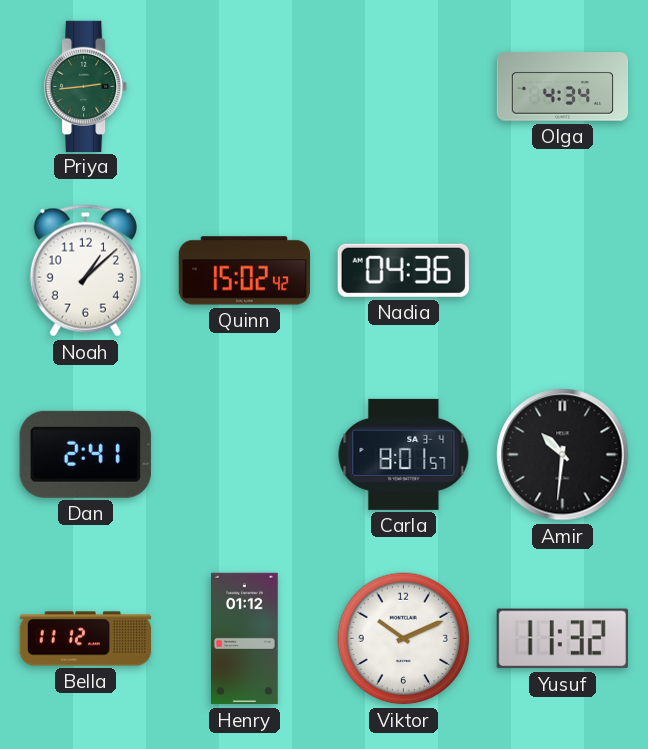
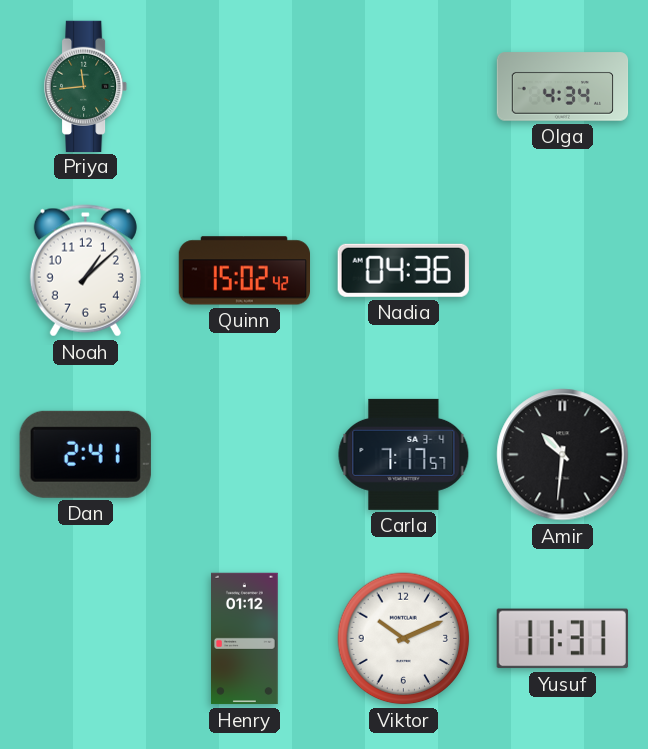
Priya: 2:44 -> 11:44
Carla: 8:01 -> 7:17
Bella: 11:12 -> none
Yusuf: 11:32 -> 11:31
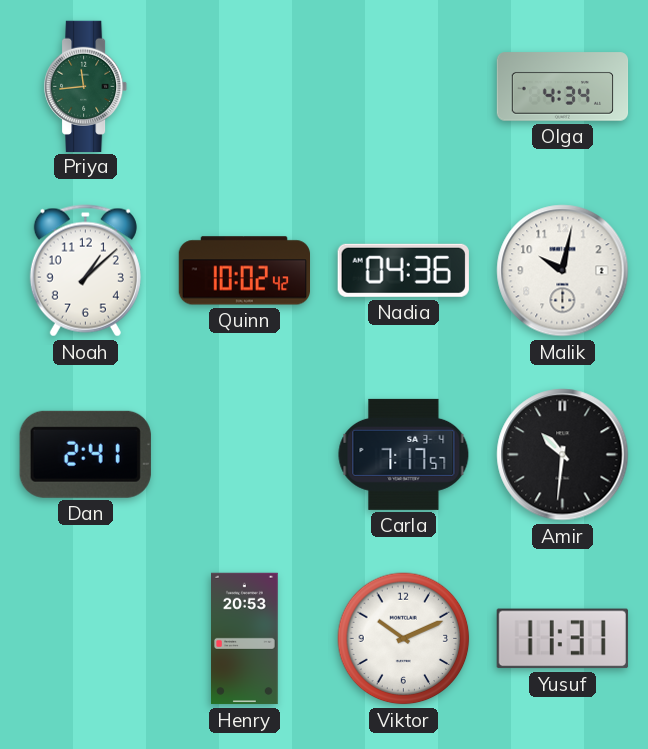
Quinn: 15:02 -> 10:02
Malik: none -> 10:02
Henry: 01:12 -> 20:53
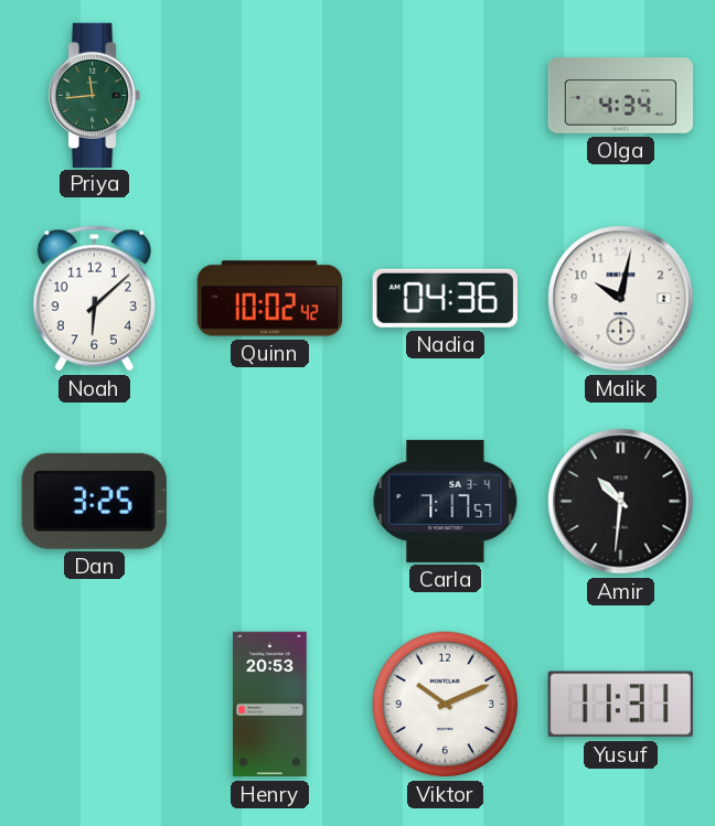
Noah: 1:08 -> 6:08
Dan: 2:41 -> 3:25
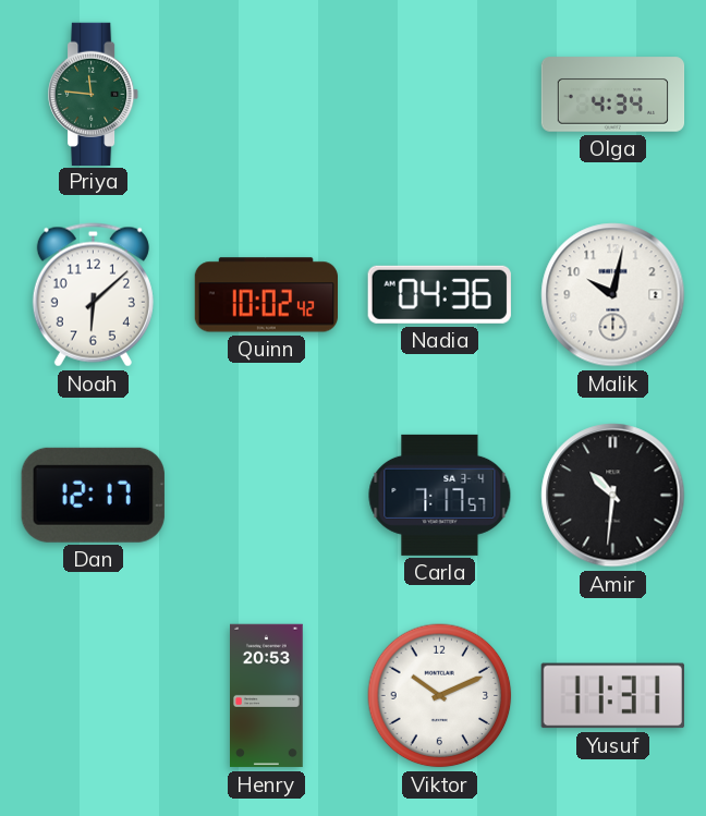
Priya: 11:44 -> 11:46
Dan: 3:25 -> 12:17
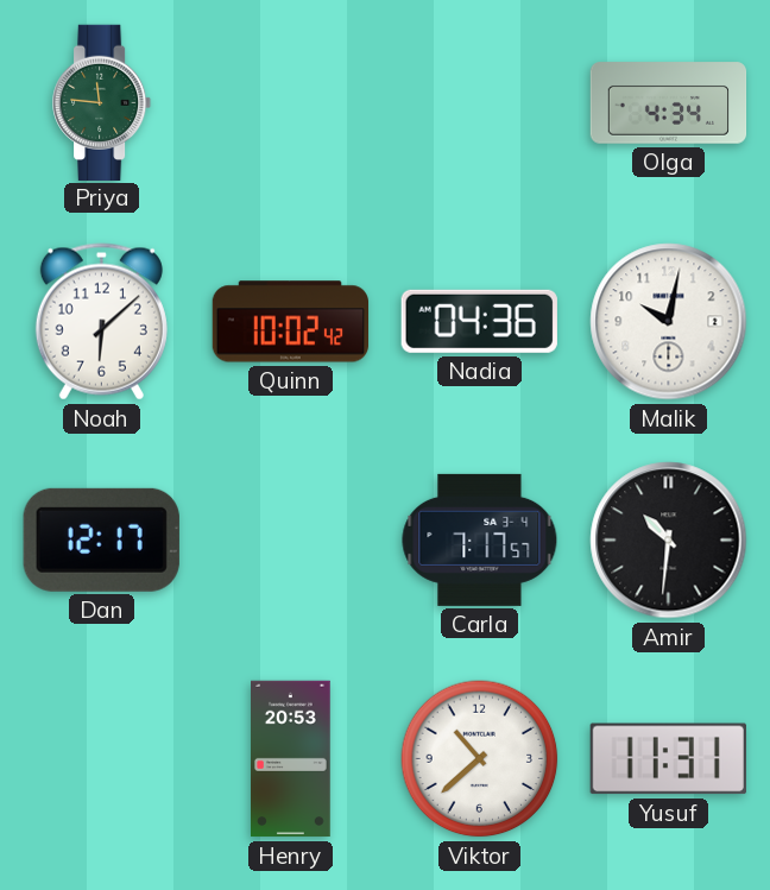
Viktor: 10:11 -> 10:38
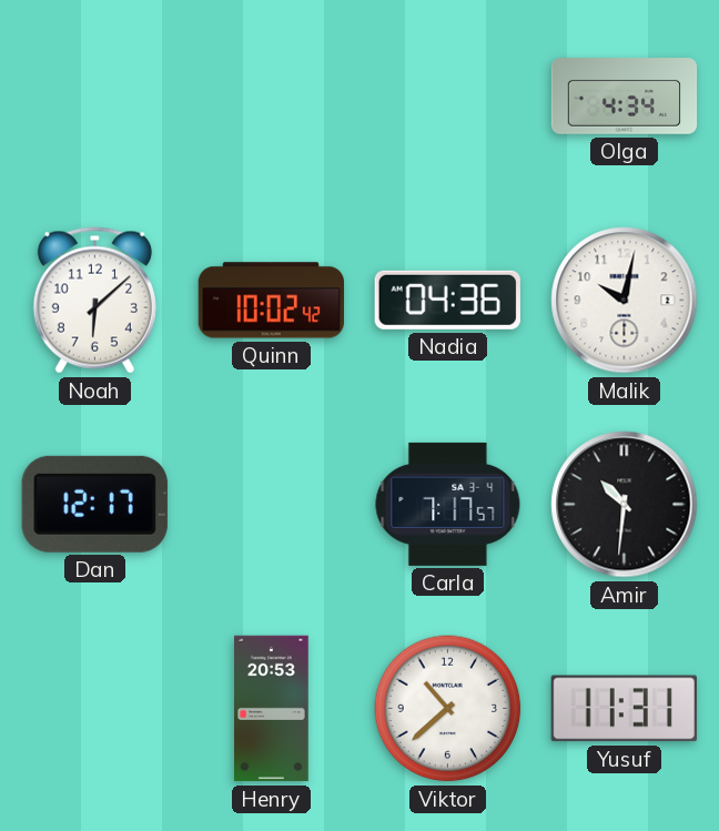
Priya: 11:46 -> none
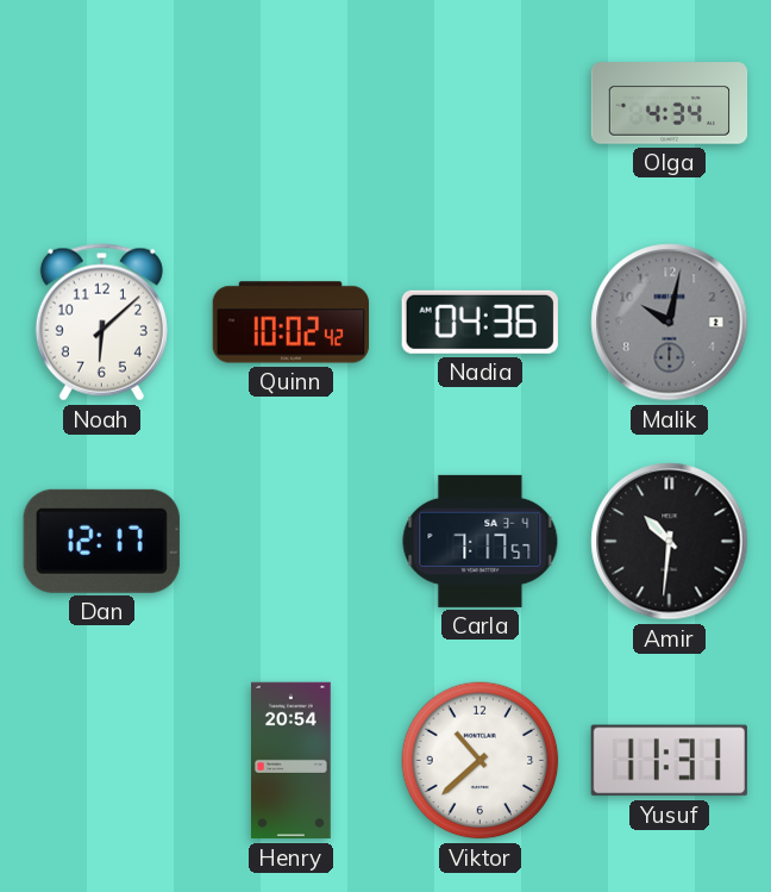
Malik dial: white -> grey
Henry: 20:53 -> 20:54
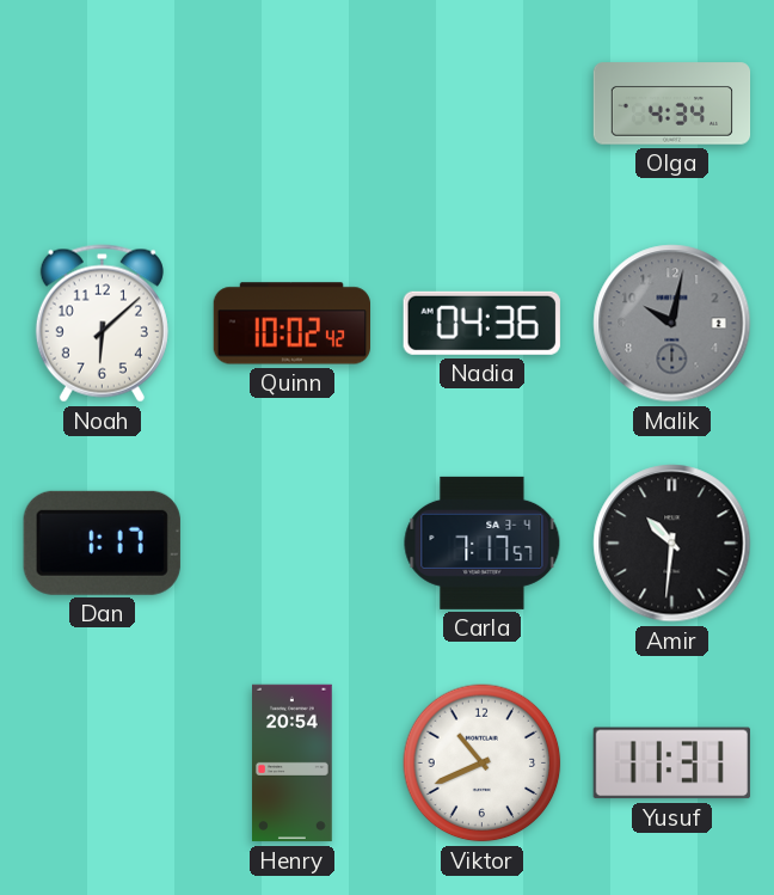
Dan: 12:17 -> 1:17
Viktor: 10:38 -> 10:41
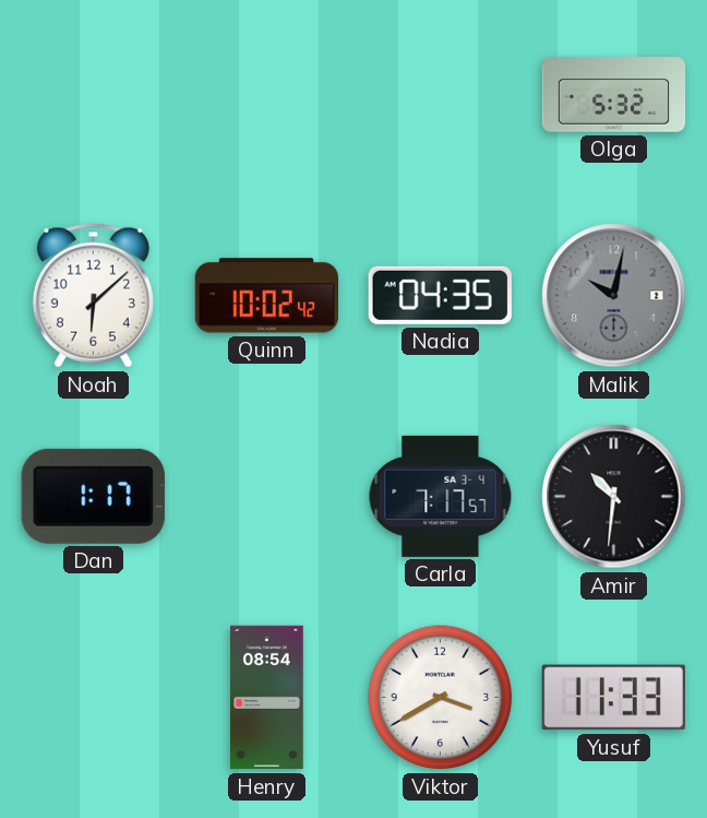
Olga: 4:34 -> 5:32
Nadia: 04:36 -> 04:35
Henry: 20:54 -> 08:54
Viktor: 10:41 -> 3:40
Yusuf: 11:31 -> 11:33
